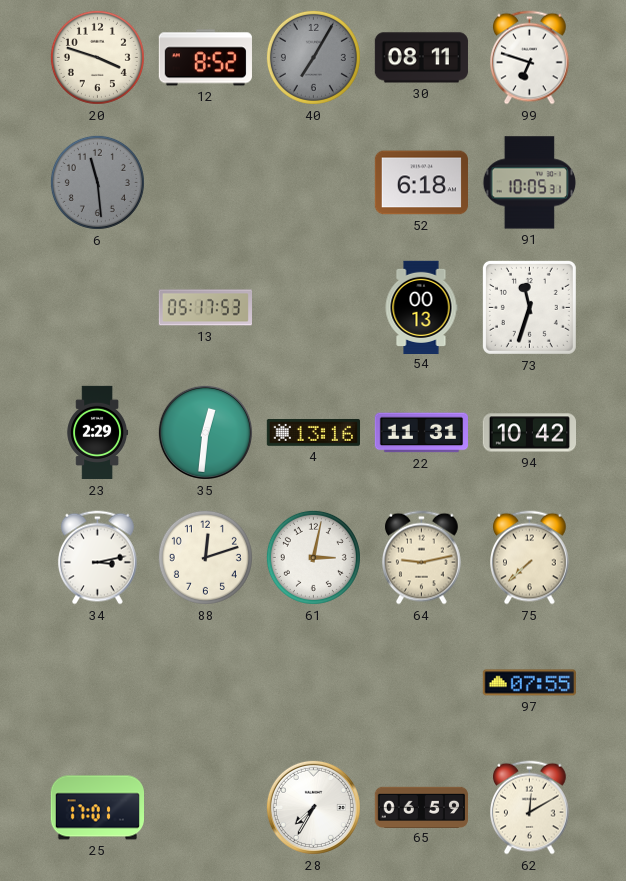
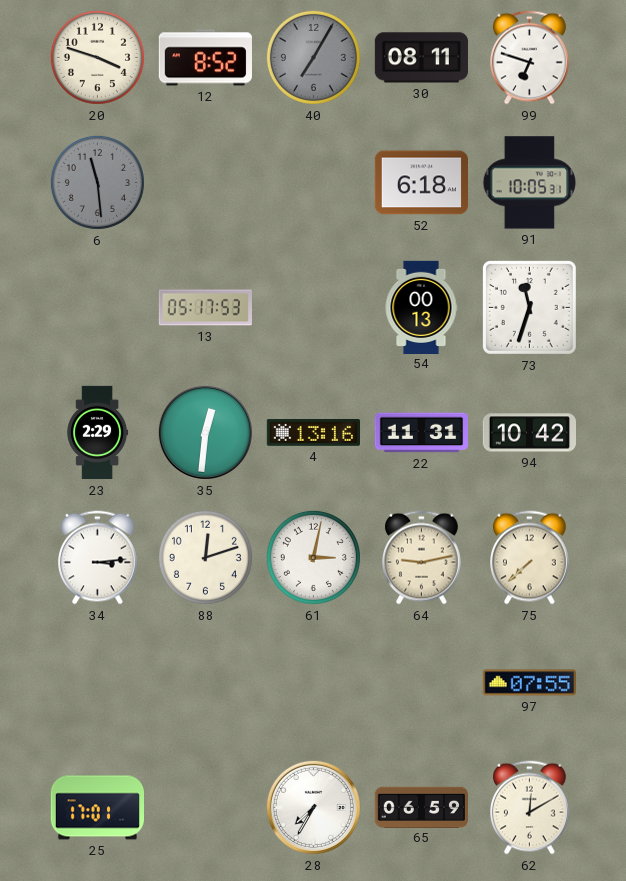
34: 3:13 -> 3:14
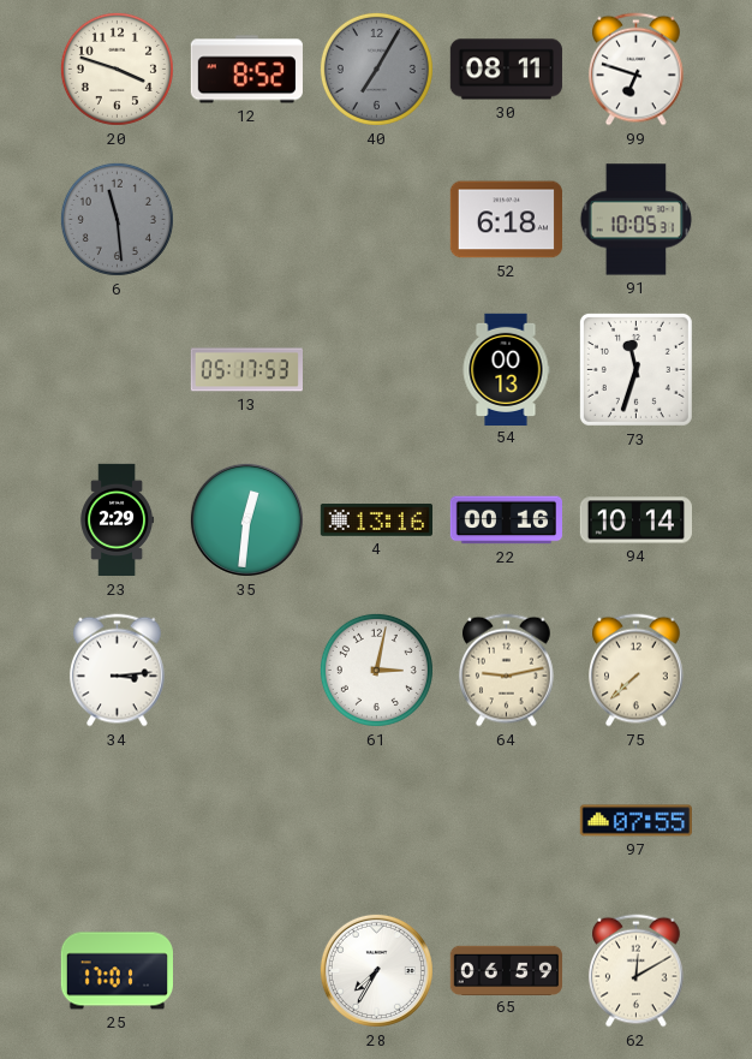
22: 11:31 -> 00:16
94: 10:42 -> 10:14
88: 12:12 -> none
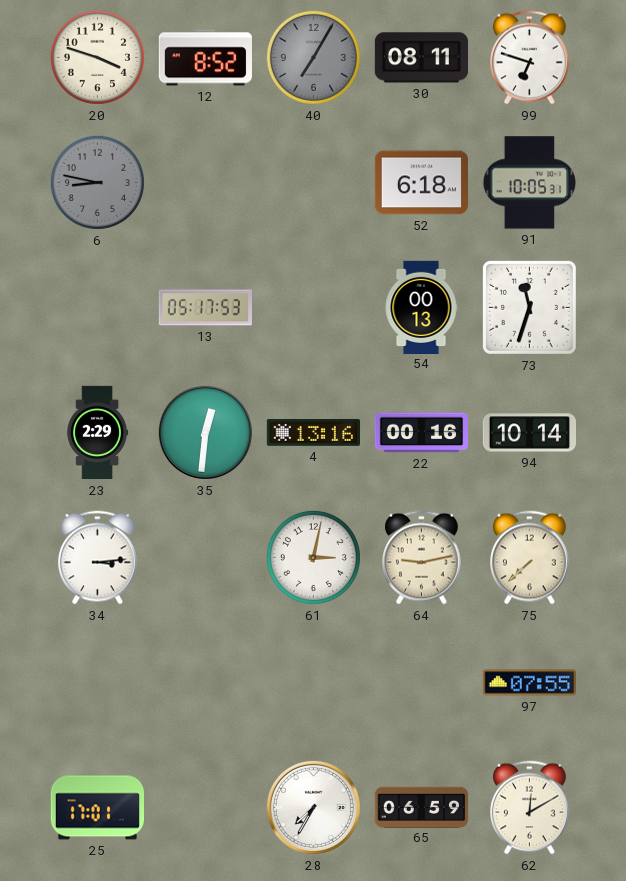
6: 11:29 -> 8:47
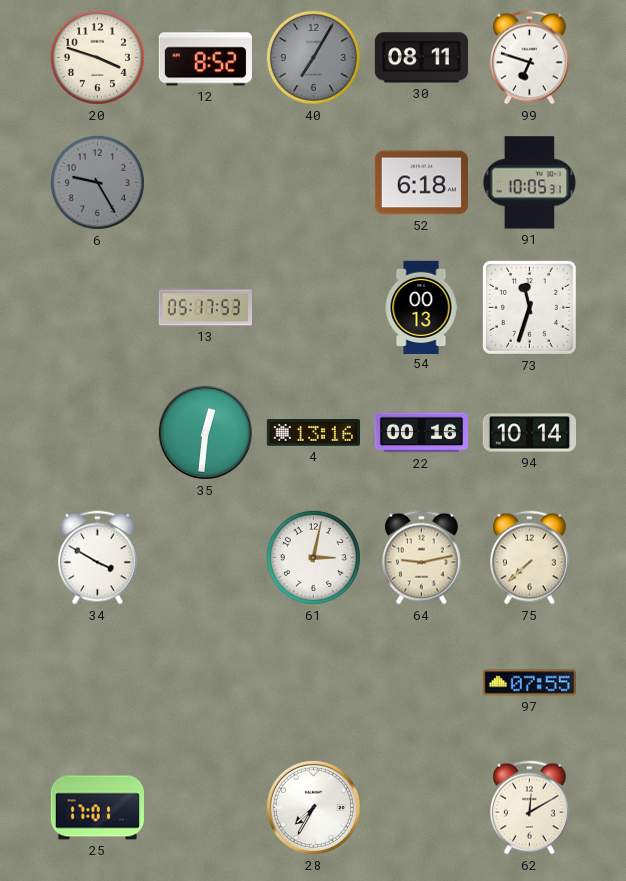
6: 8:47 -> 9:25
23: 2:29 -> none
34: 3:14 -> 3:50
65: 06:59 -> none
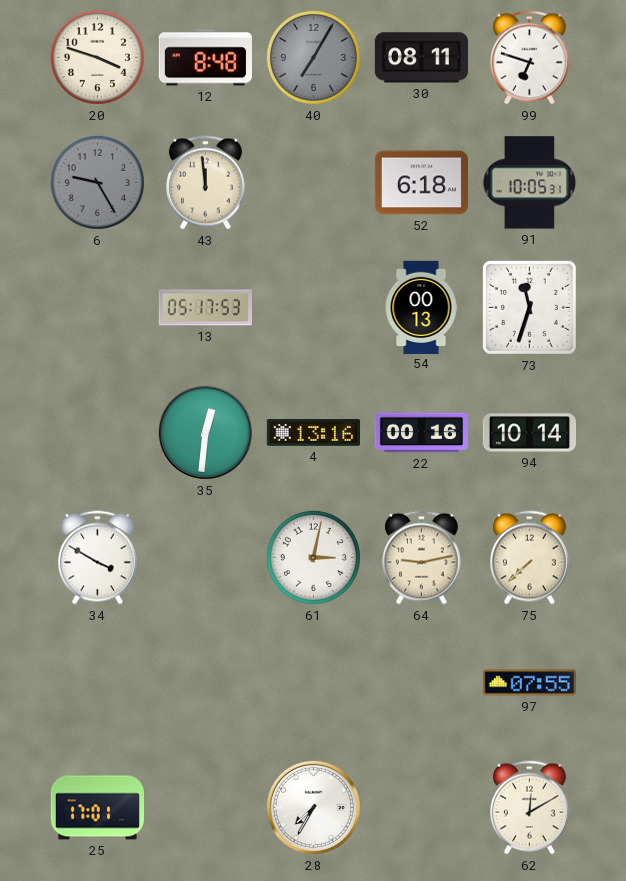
12: 8:52 -> 8:48
43: none -> 11:59
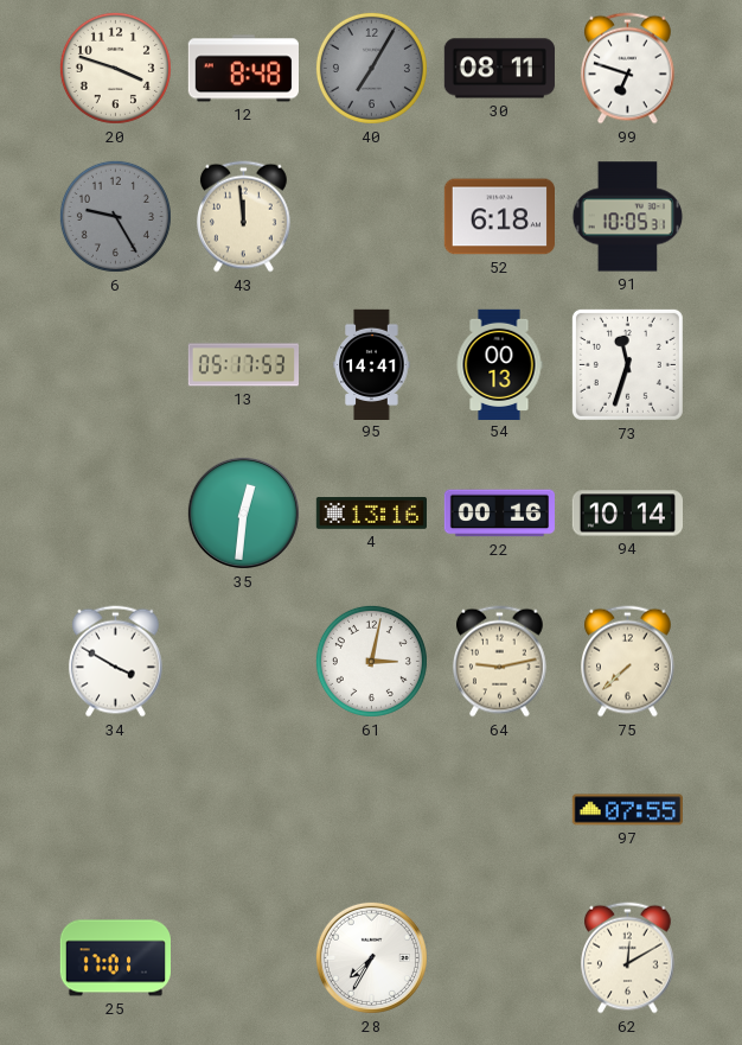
95: none -> 14:41
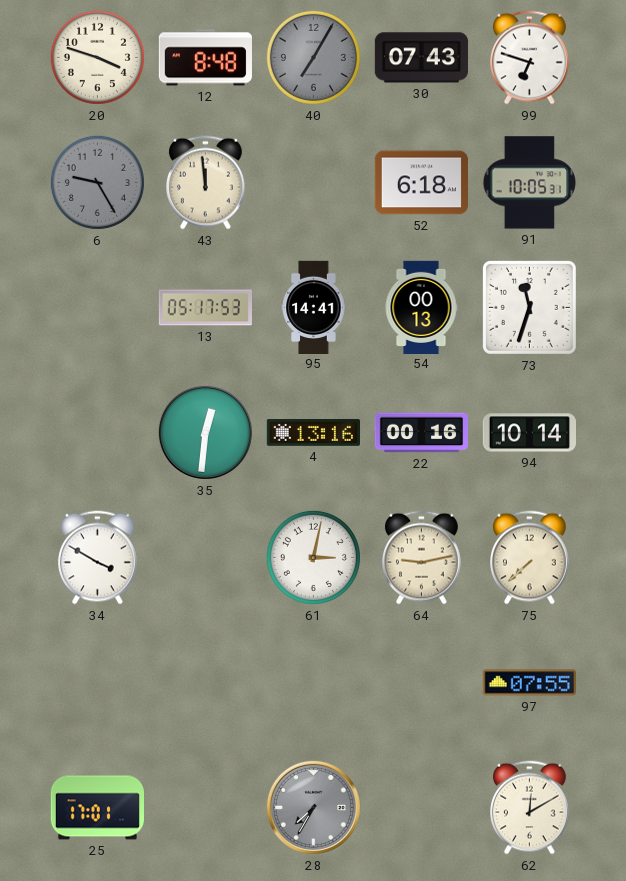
30: 08:11 -> 07:43
28 dial: white -> grey
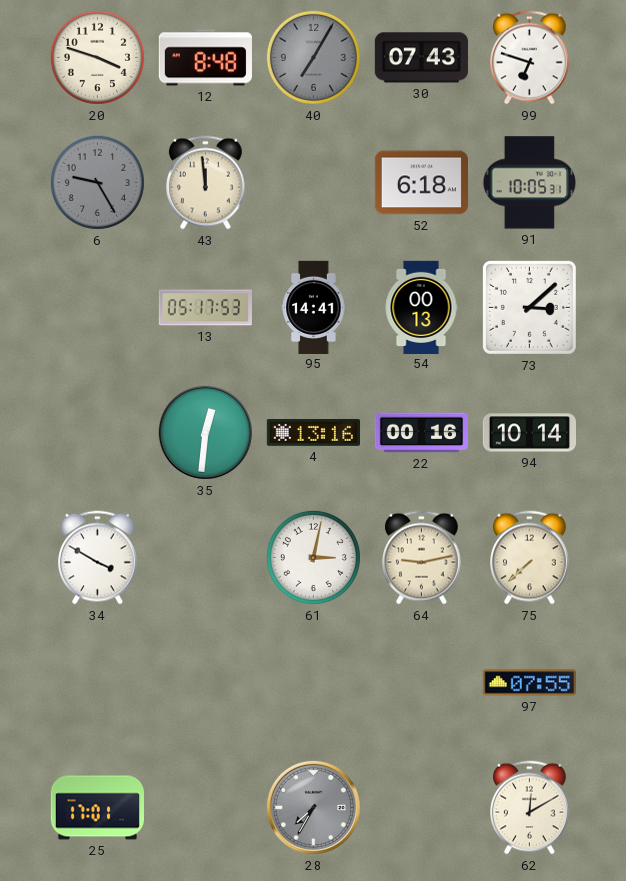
73: 11:33 -> 3:08
